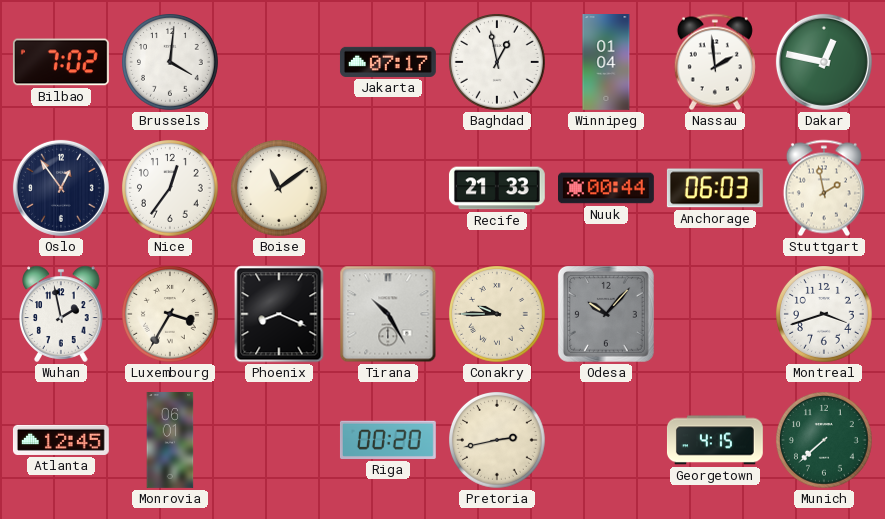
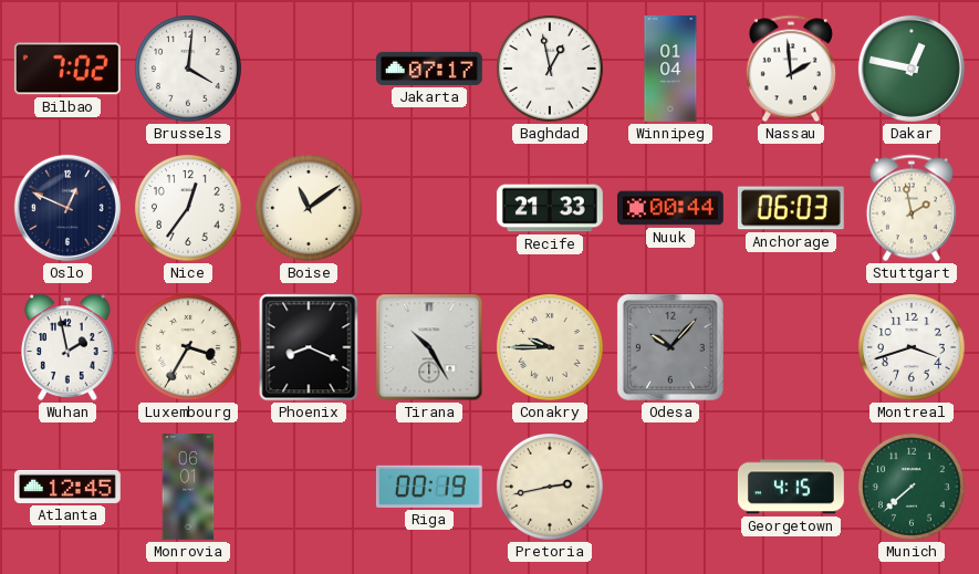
Oslo: 12:54 -> 12:49
Riga: 00:20 -> 00:19
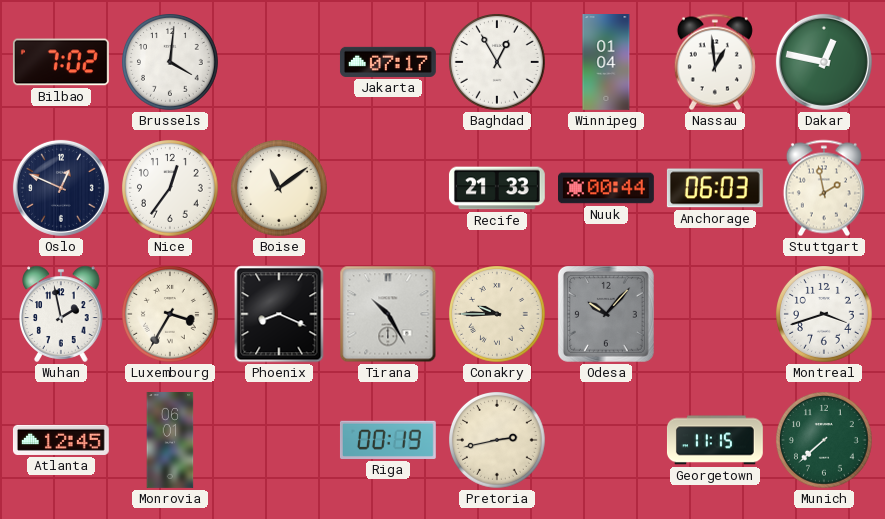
Baghdad: 12:58 -> 12:55
Nassau: 1:59 -> 12:59
Georgetown: 4:15 -> 11:15
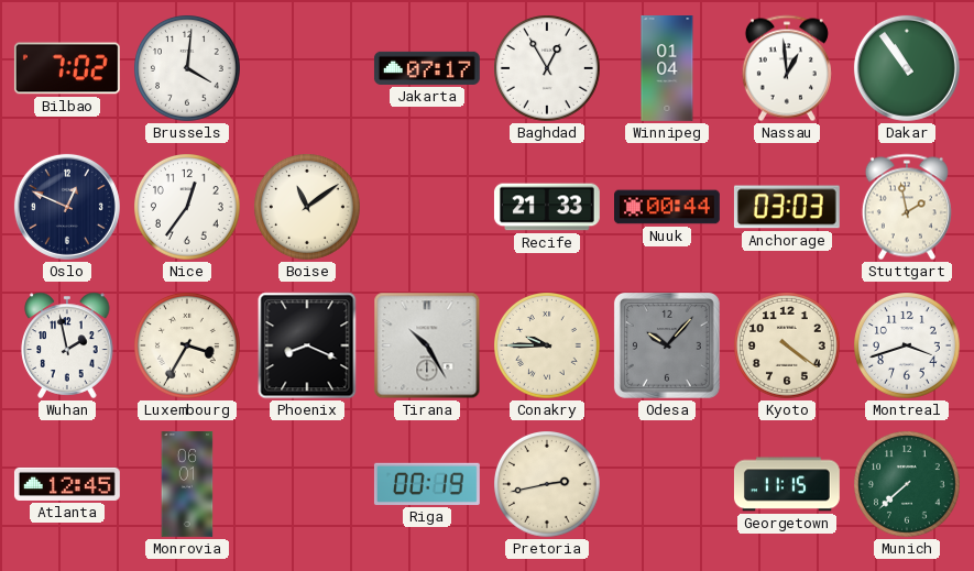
Dakar: 12:47 -> 10:54
Anchorage: 06:03 -> 03:03
Kyoto: none -> 4:21
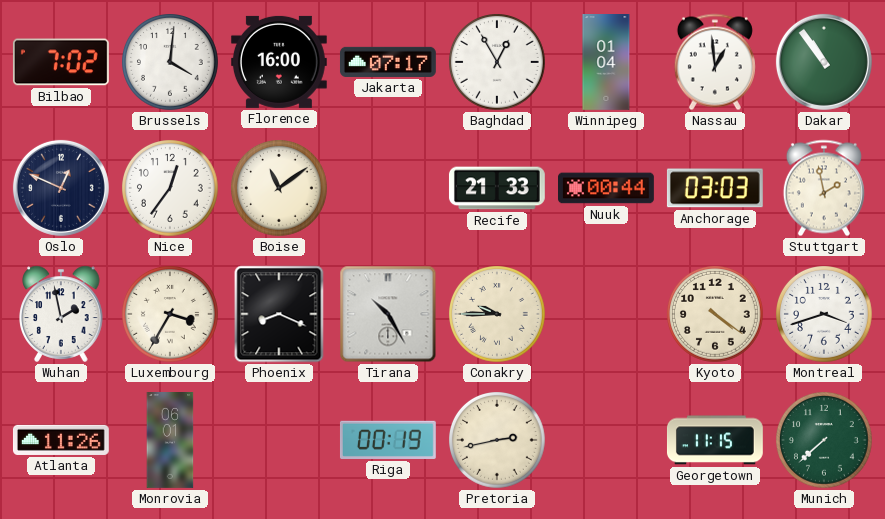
Florence: none -> 16:00
Odesa: 10:07 -> none
Atlanta: 12:45 -> 11:26
